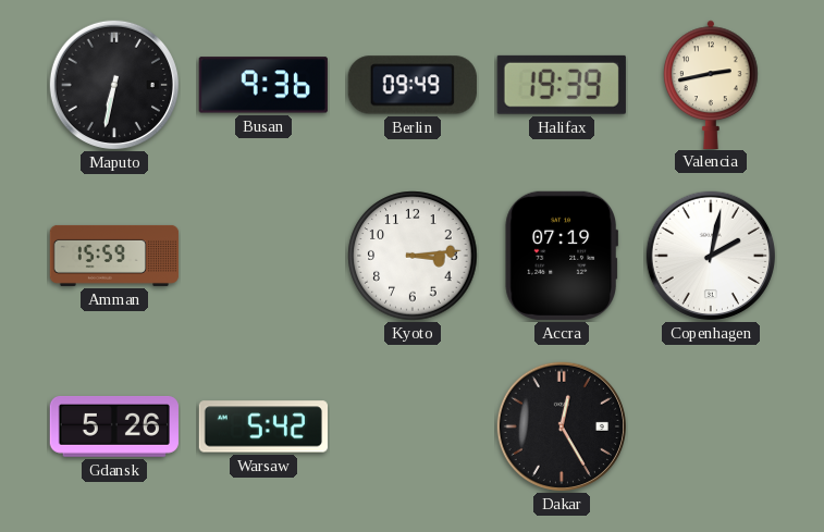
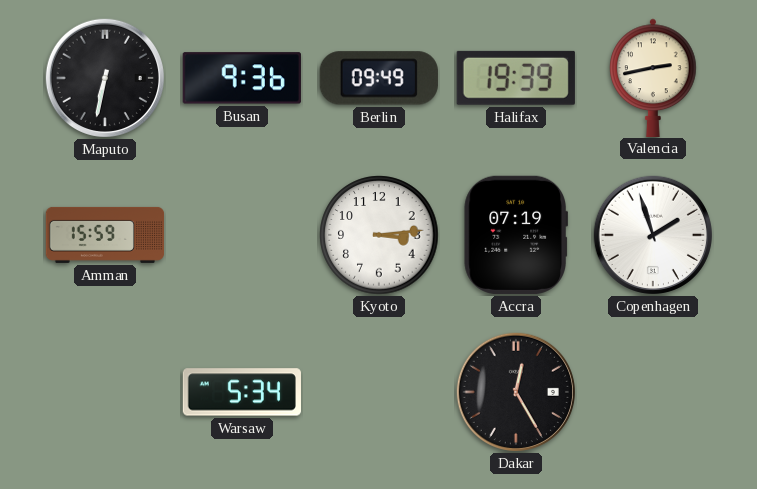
Copenhagen: 2:02 -> 1:57
Gdansk: 5:26 -> none
Warsaw: 5:42 -> 5:34
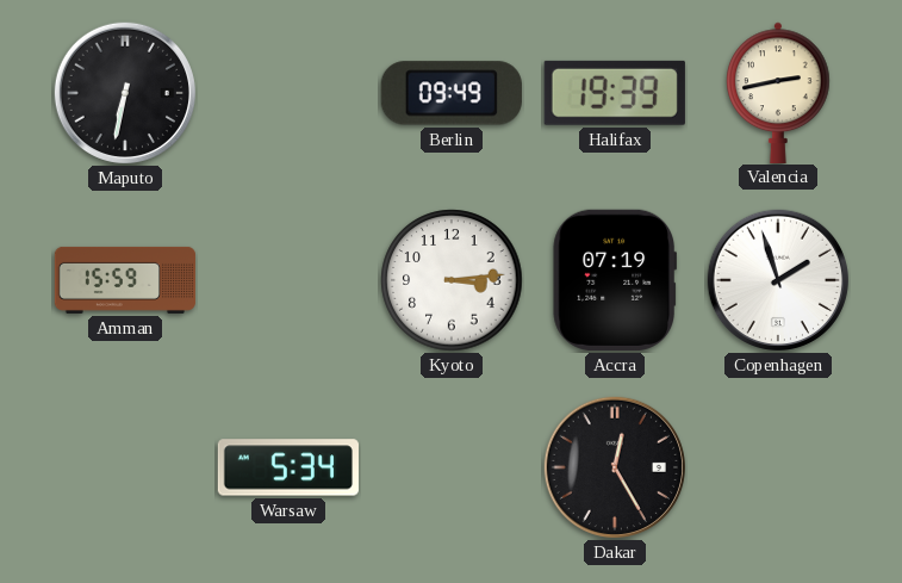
Busan: 9:36 -> none
